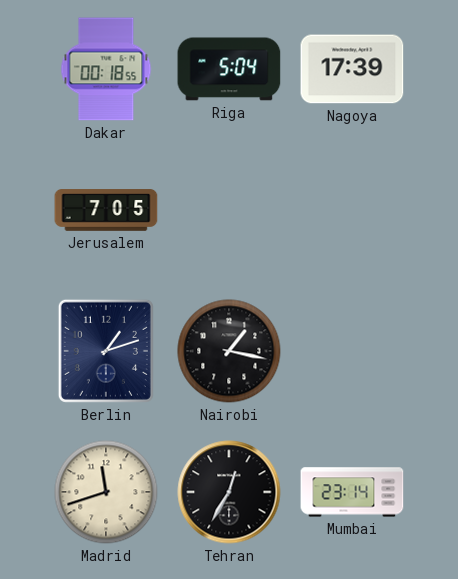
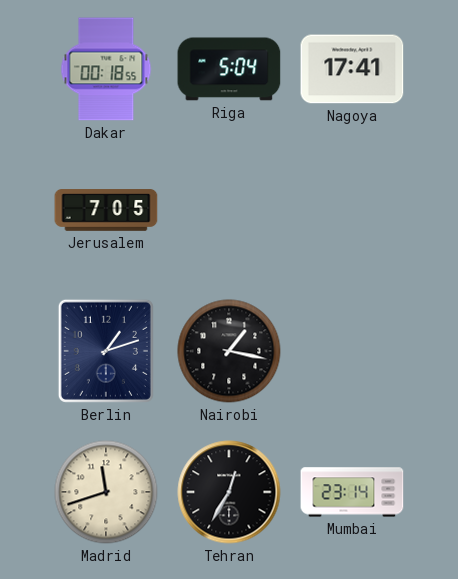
Nagoya: 17:39 -> 17:41
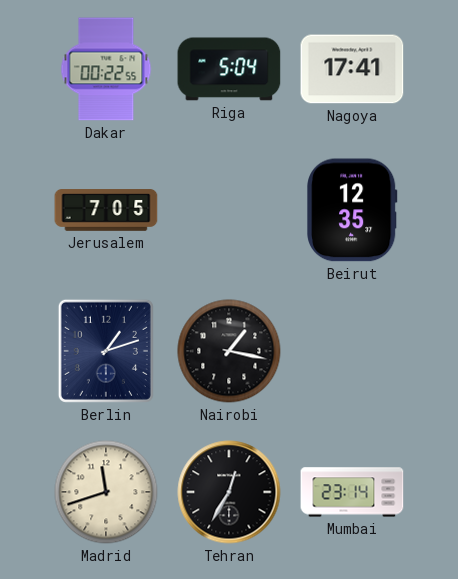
Dakar: 00:18 -> 00:22
Beirut: none -> 12:35
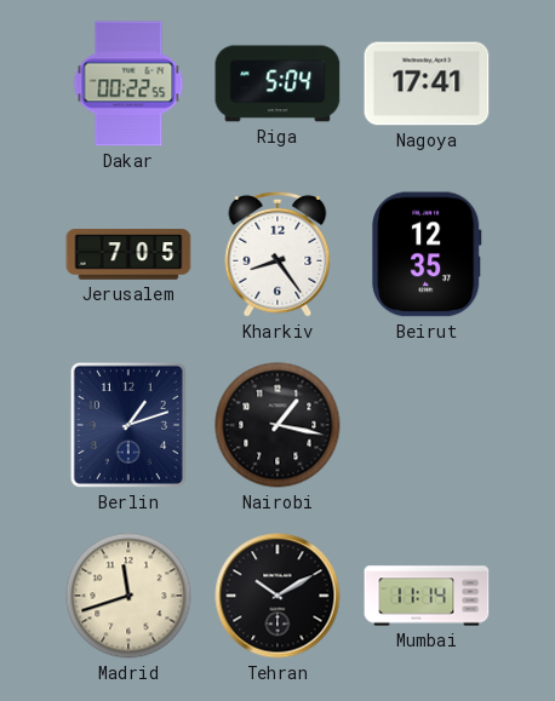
Kharkiv: none -> 8:24
Tehran: 12:35 -> 10:10
Mumbai: 23:14 -> 11:14
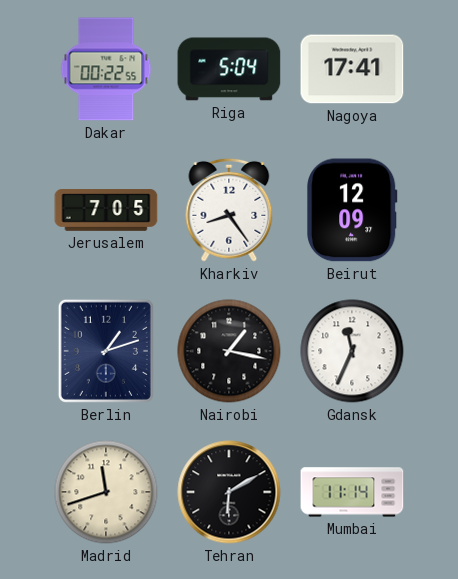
Beirut: 12:35 -> 12:09
Gdansk: none -> 11:34
Tehran: 10:10 -> 6:10
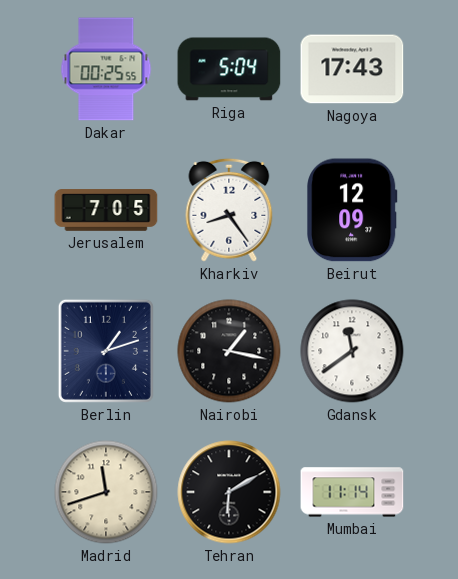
Dakar: 00:22 -> 00:25
Nagoya: 17:41 -> 17:43
Gdansk: 11:34 -> 11:39
